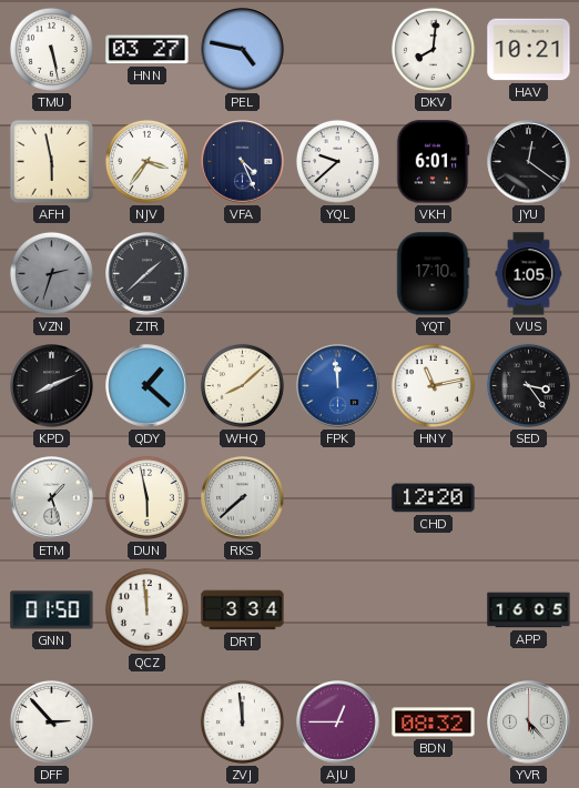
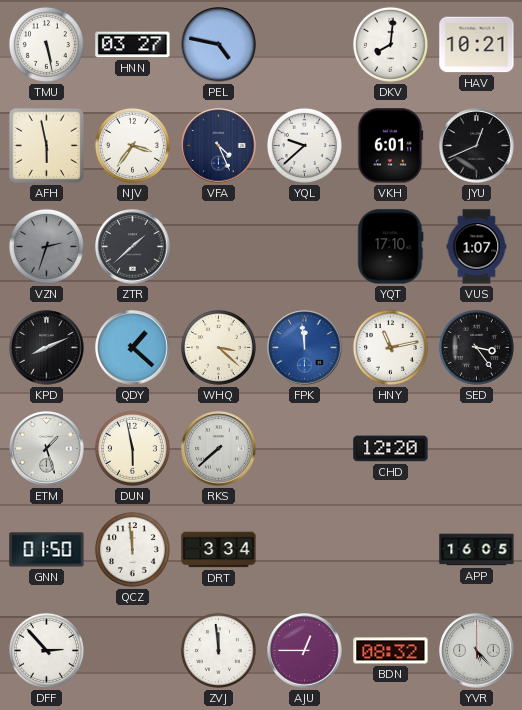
JYU: 12:21 -> 12:41
VUS: 1:05 -> 1:07
WHQ: 8:08 -> 3:22
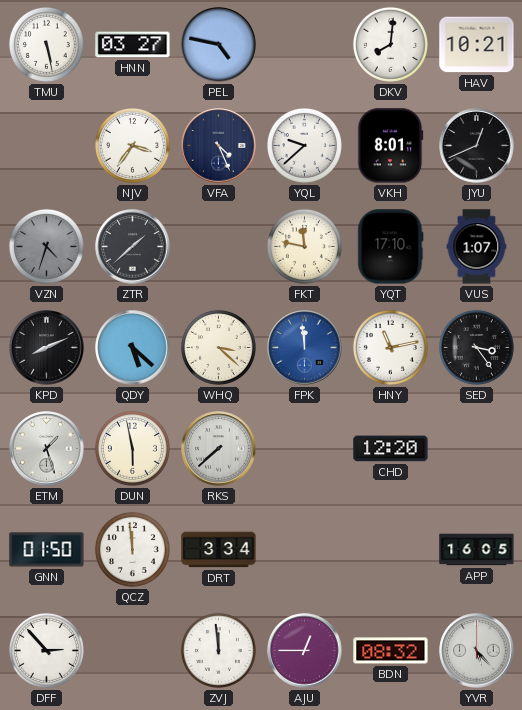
AFH: 5:58 -> none
VKH: 6:01 -> 8:01
VZN: 2:33 -> 4:33
FKT: none -> 11:47
QDY: 1:22 -> 5:22
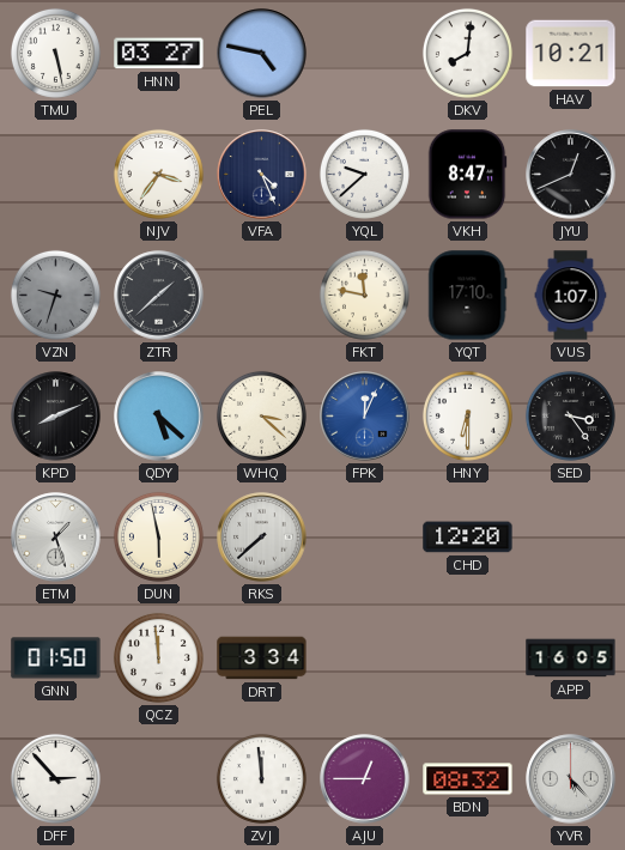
VKH: 8:01 -> 8:47
VZN: 4:33 -> 9:33
FPK: 11:59 -> 12:04
HNY: 11:13 -> 6:30
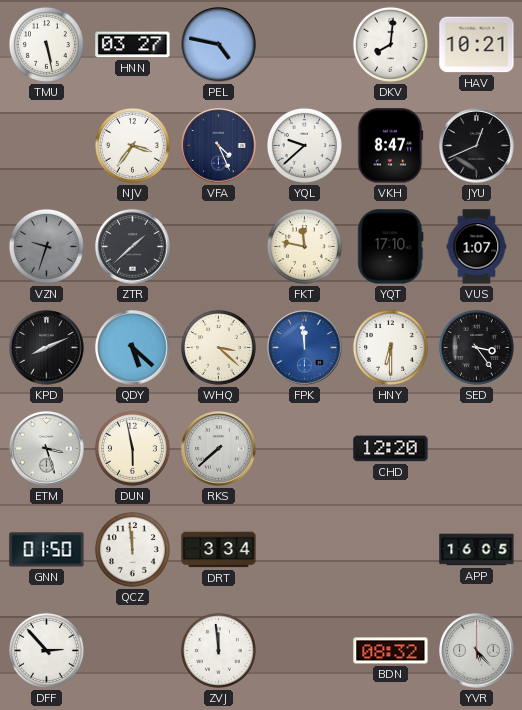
FPK: 12:04 -> 11:59
ETM: 1:27 -> 3:27
AJU: 12:45 -> none
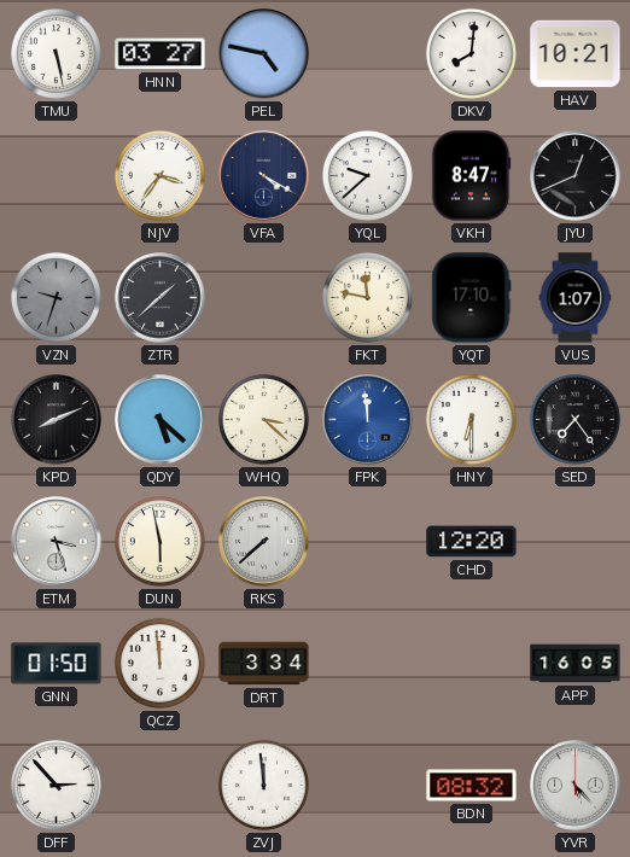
VFA: 4:26 -> 4:20
SED: 3:24 -> 7:24
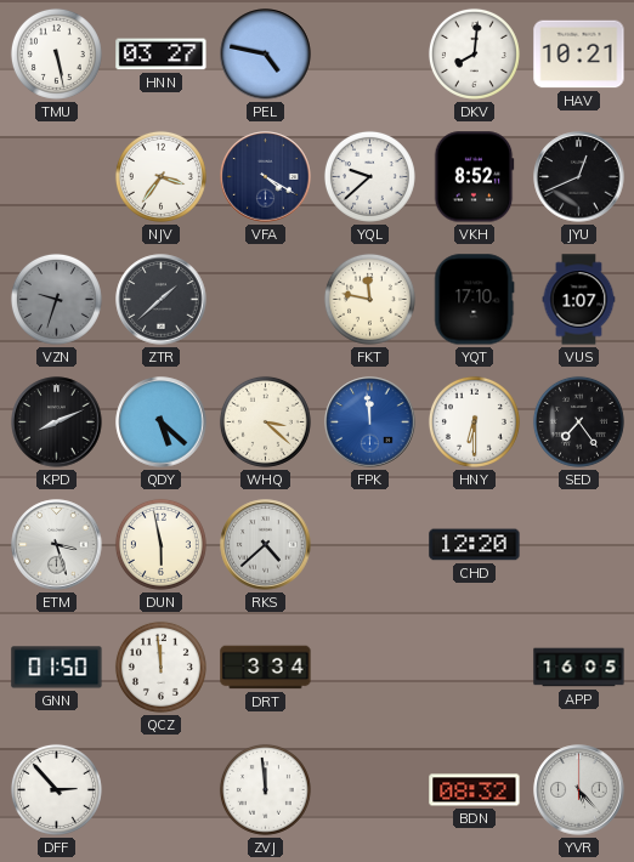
VKH: 8:47 -> 8:52
RKS: 7:38 -> 4:38
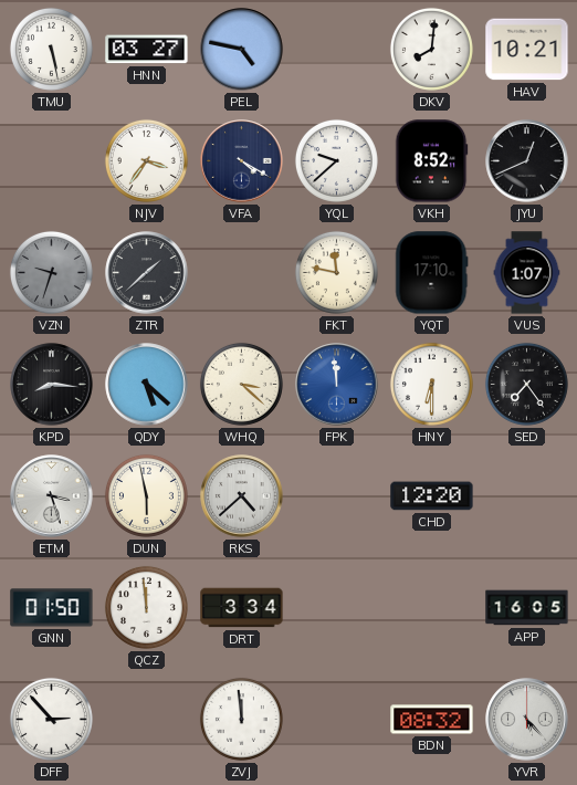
KPD: 8:11 -> 8:16
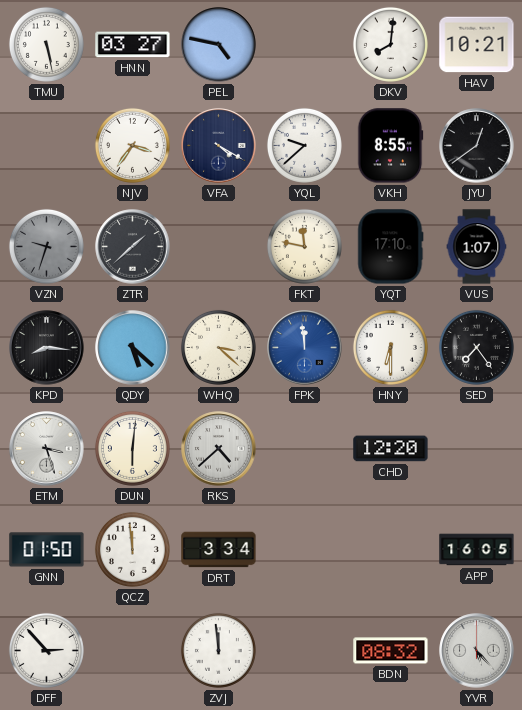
VKH: 8:52 -> 8:55
JYU: 12:41 -> 12:39
DUN: 5:58 -> 6:01
